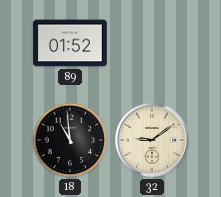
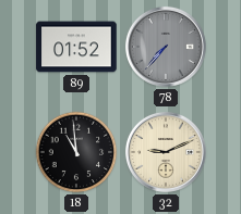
78: none -> 7:37
32: 9:09 -> 9:11
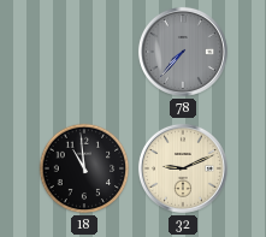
89: 01:52 -> none
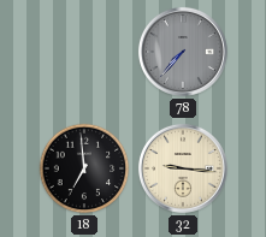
18: 10:59 -> 6:59
32: 9:11 -> 9:16
